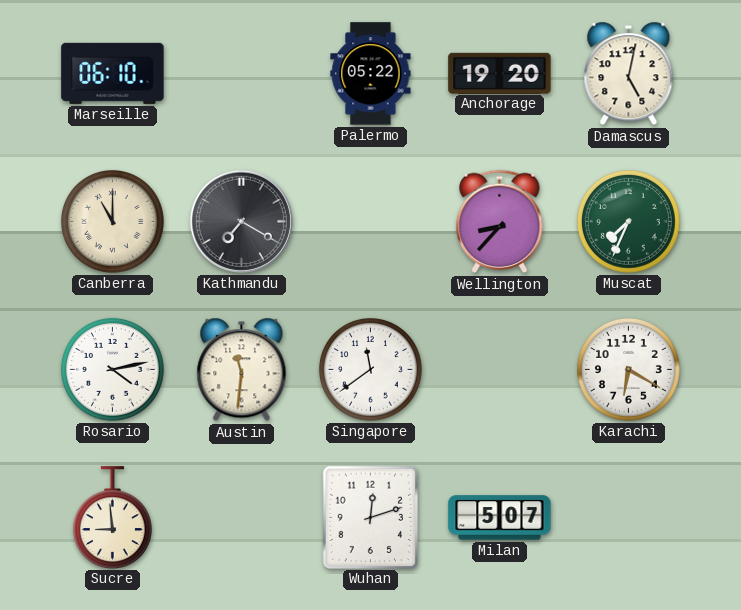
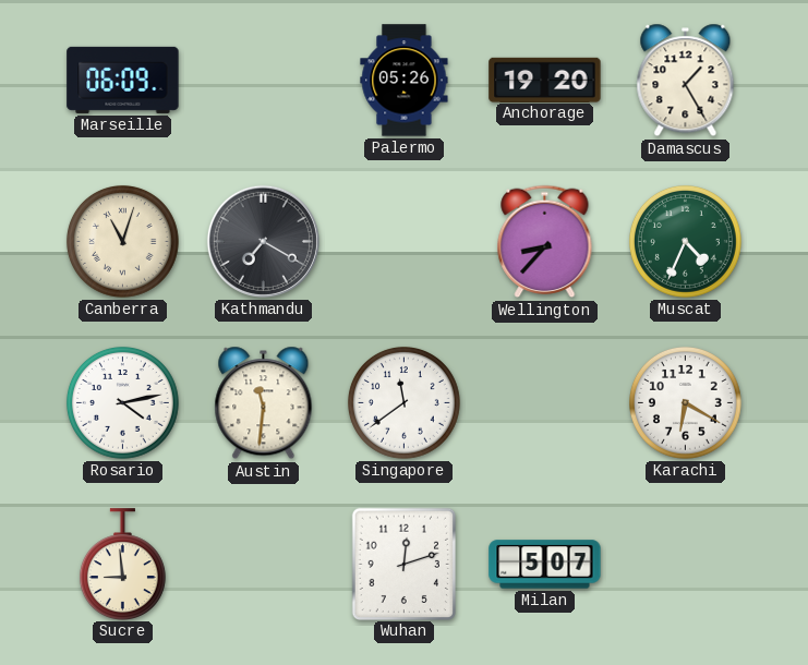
Marseille: 06:10 -> 06:09
Palermo: 05:22 -> 05:26
Damascus: 5:02 -> 1:25
Canberra: 11:00 -> 11:03
Muscat: 7:34 -> 4:34
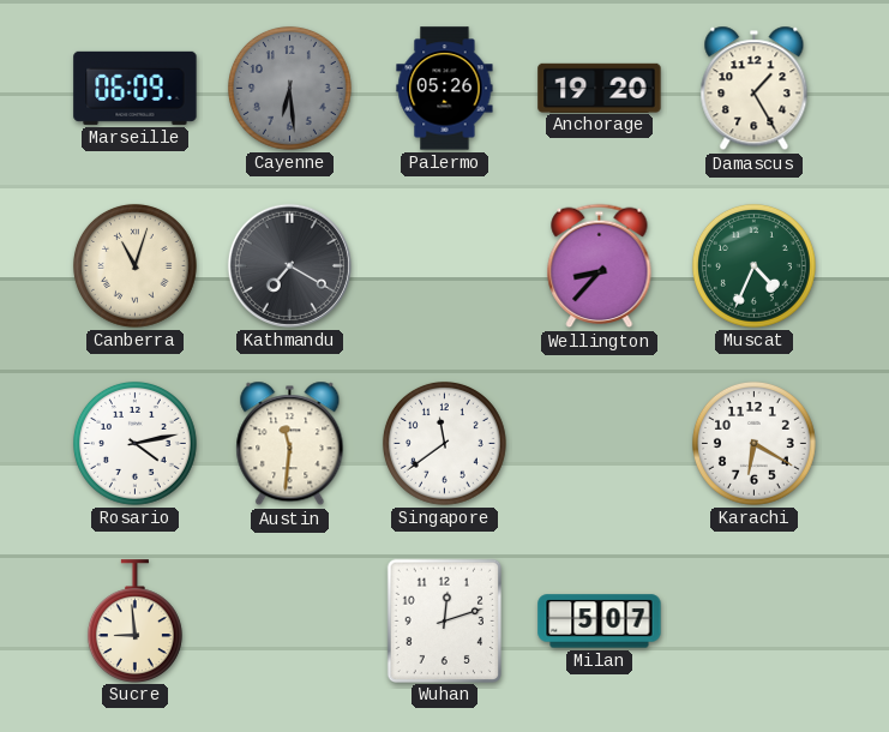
Cayenne: none -> 6:29
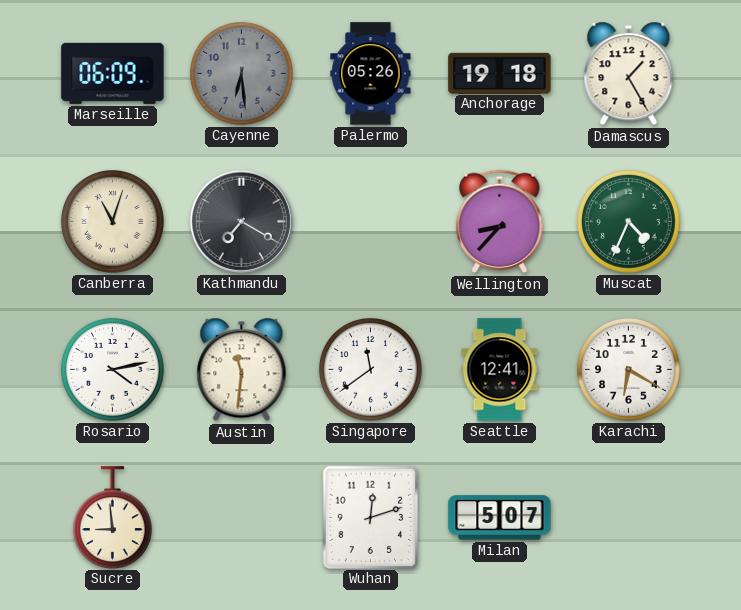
Anchorage: 19:20 -> 19:18
Seattle: none -> 12:41
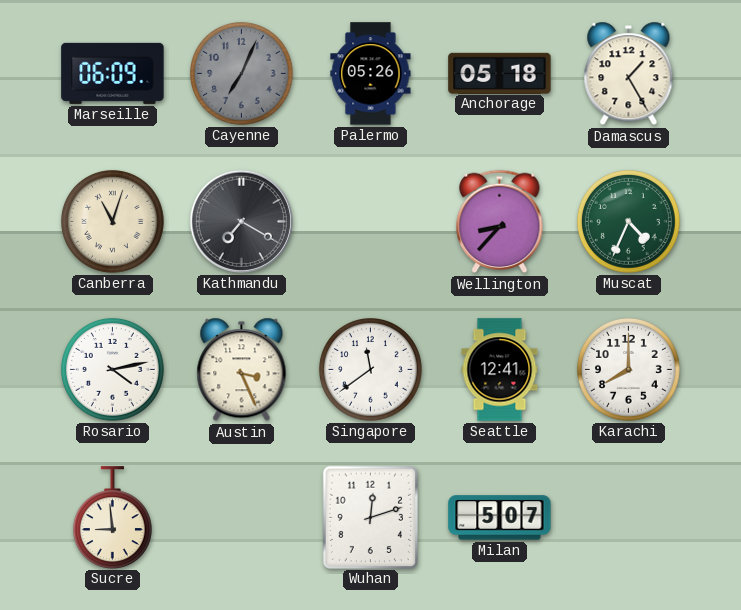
Cayenne: 6:29 -> 7:04
Anchorage: 19:18 -> 05:18
Austin: 11:31 -> 3:26
Karachi: 6:20 -> 8:00
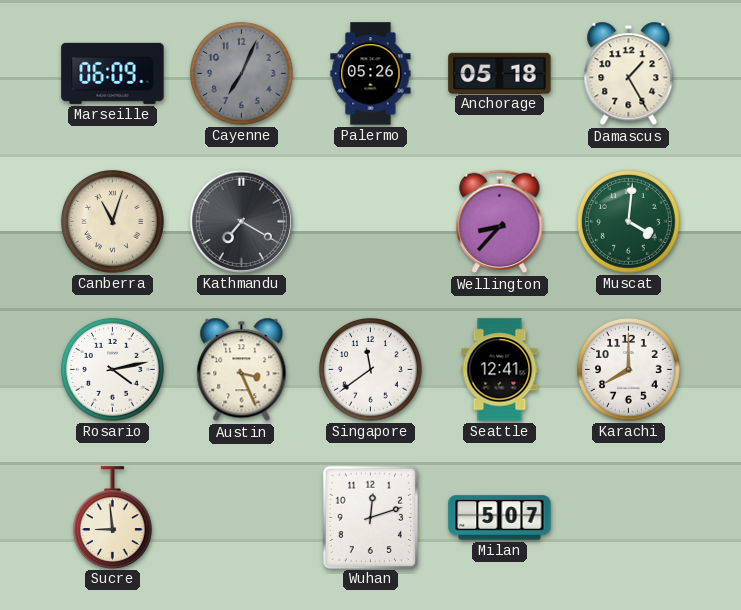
Muscat: 4:34 -> 4:01
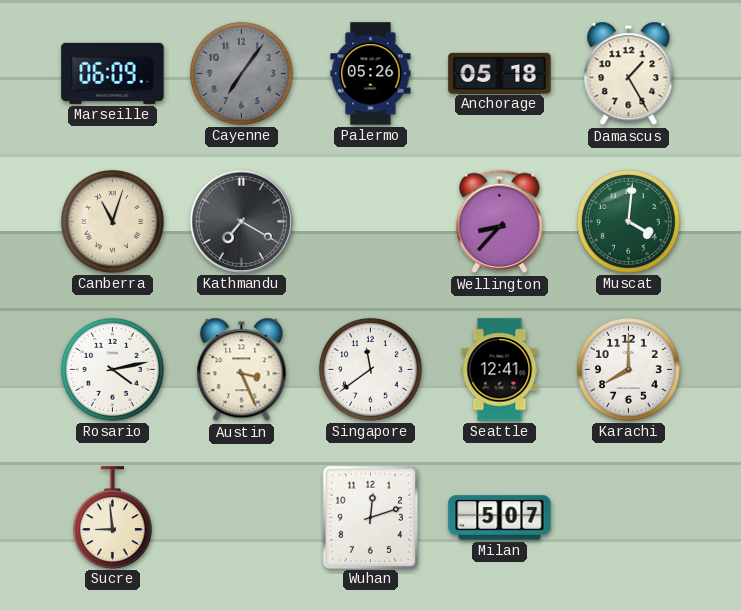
Cayenne: 7:04 -> 7:06
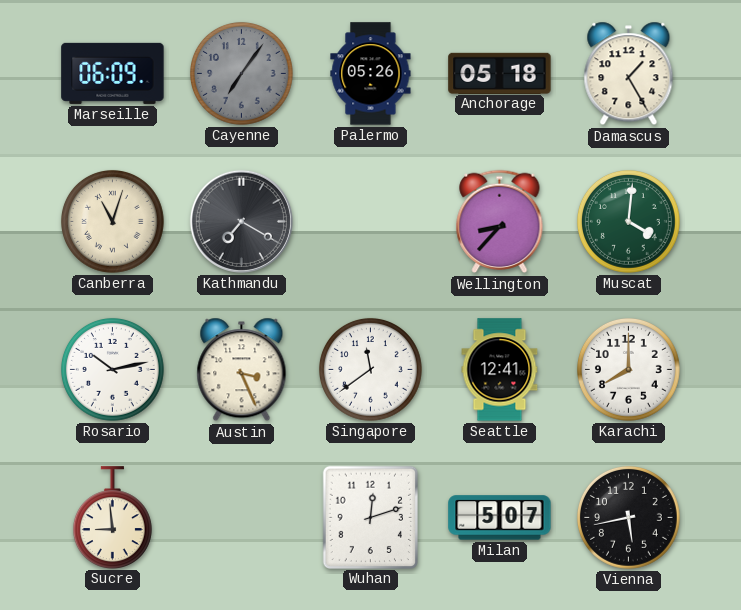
Rosario: 4:13 -> 10:13
Vienna: none -> 5:43
